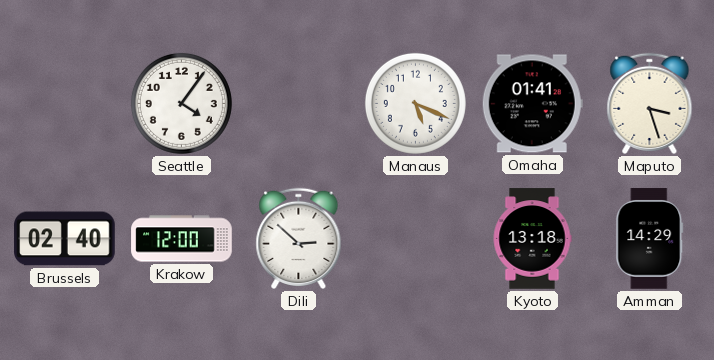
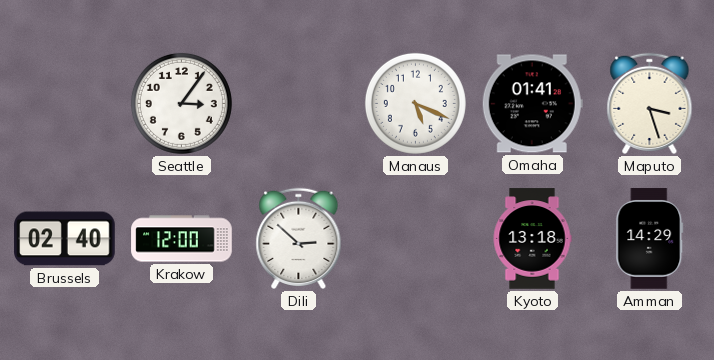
Seattle: 4:06 -> 3:06
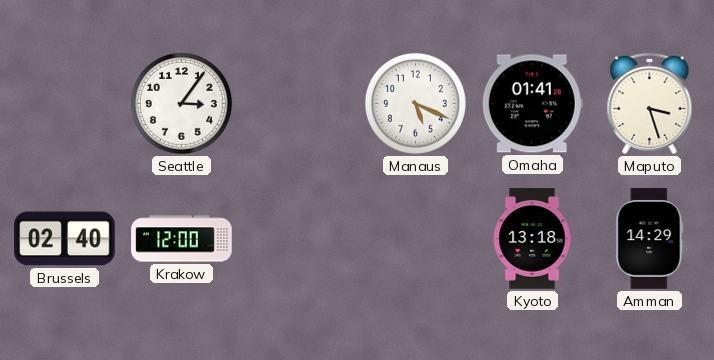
Dili: 2:52 -> none
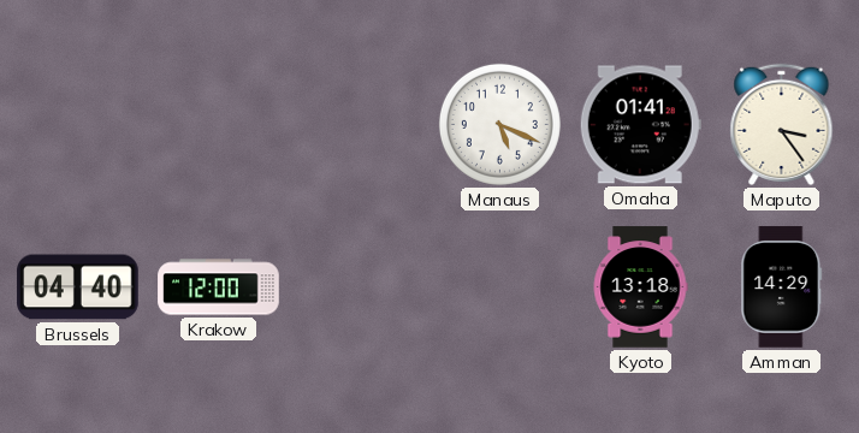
Seattle: 3:06 -> none
Maputo: 3:27 -> 3:24
Brussels: 02:40 -> 04:40
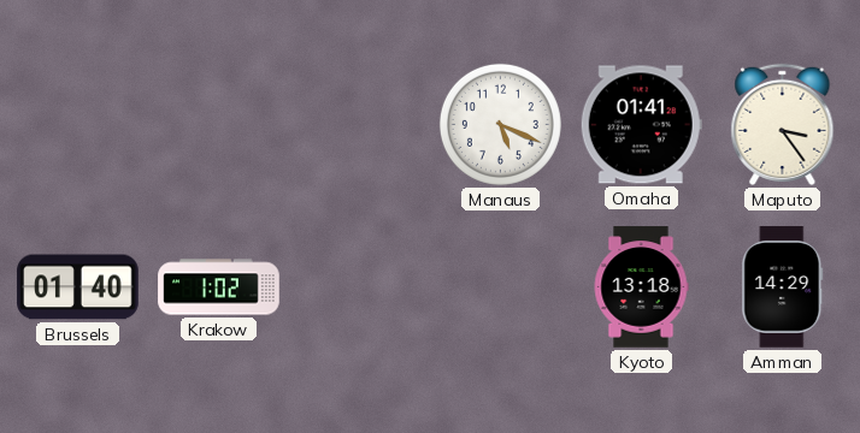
Brussels: 04:40 -> 01:40
Krakow: 12:00 -> 1:02
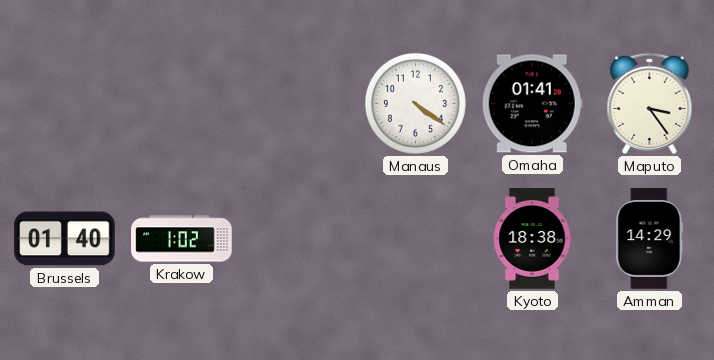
Manaus: 5:19 -> 4:21
Kyoto: 13:18 -> 18:38
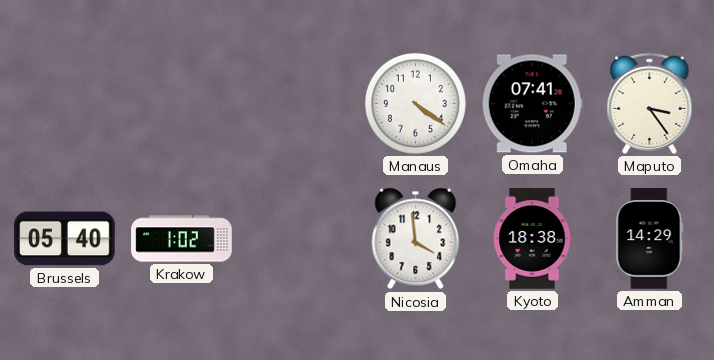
Omaha: 01:41 -> 07:41
Brussels: 01:40 -> 05:40
Nicosia: none -> 3:59
